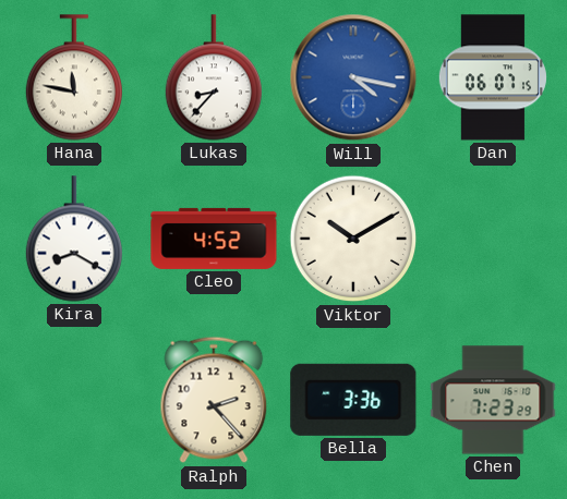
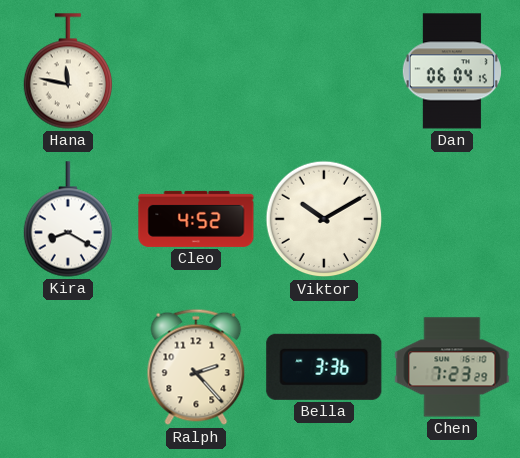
Lukas: 8:37 -> none
Will: 4:17 -> none
Dan: 06:07 -> 06:04
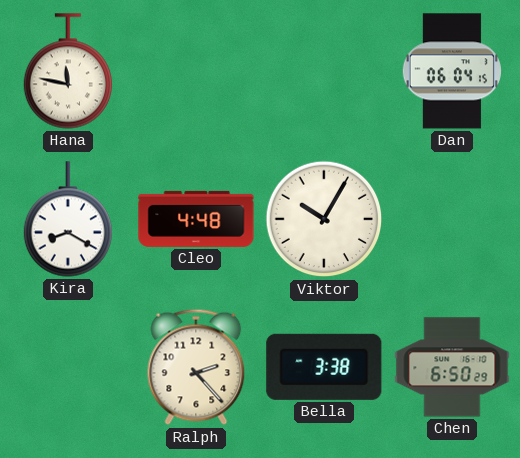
Cleo: 4:52 -> 4:48
Viktor: 10:10 -> 10:05
Bella: 3:36 -> 3:38
Chen: 7:23 -> 6:50
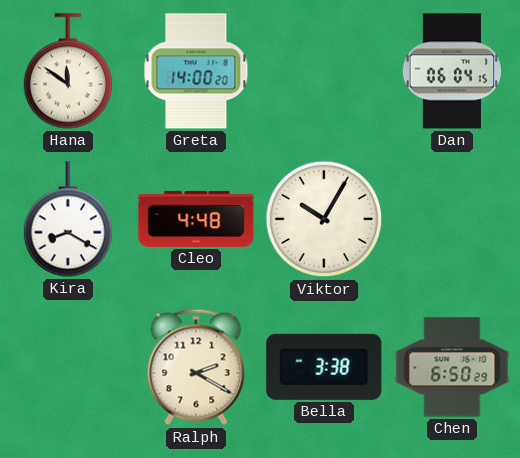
Hana: 11:47 -> 11:51
Greta: none -> 14:00
Ralph: 2:23 -> 2:20
